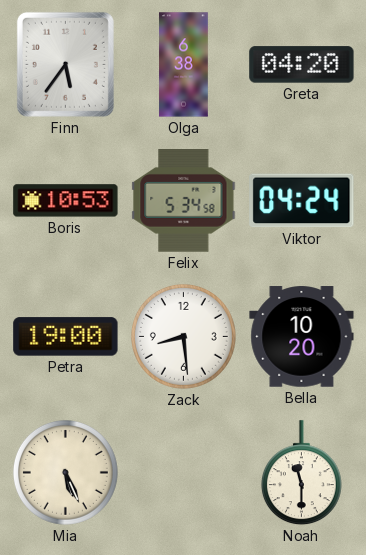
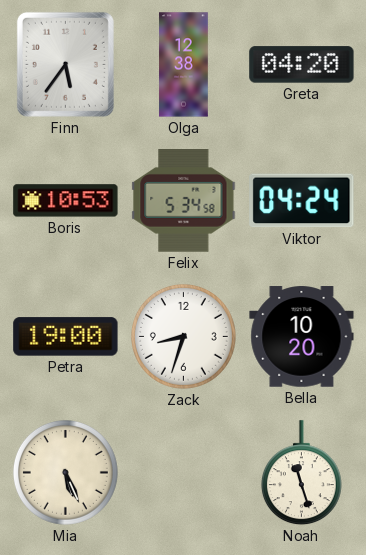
Olga: 6:38 -> 12:38
Zack: 8:29 -> 8:33
Noah: 11:30 -> 11:27
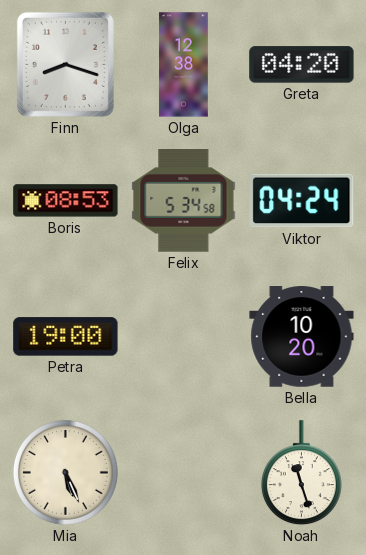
Finn: 5:36 -> 8:18
Boris: 10:53 -> 08:53
Zack: 8:33 -> none
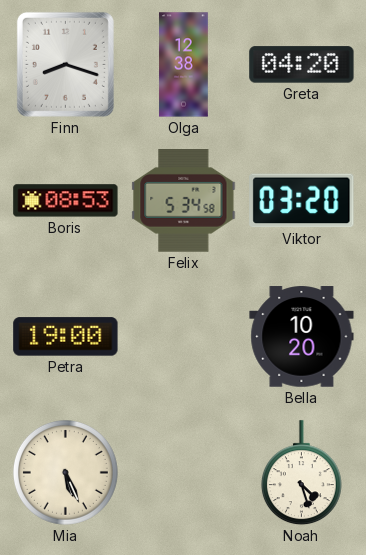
Viktor: 04:24 -> 03:20
Noah: 11:27 -> 4:27
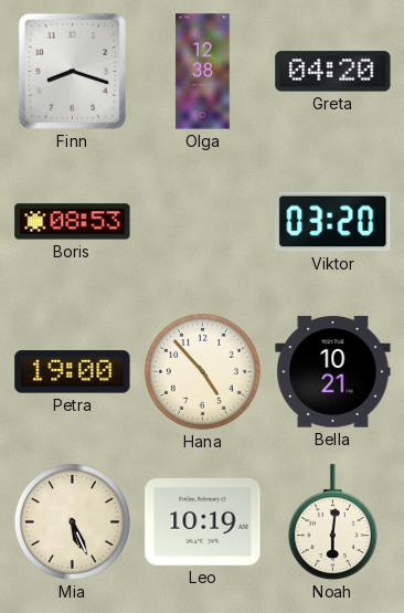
Felix: 5:34 -> none
Hana: none -> 4:53
Bella: 10:20 -> 10:21
Leo: none -> 10:19
Noah: 4:27 -> 6:01
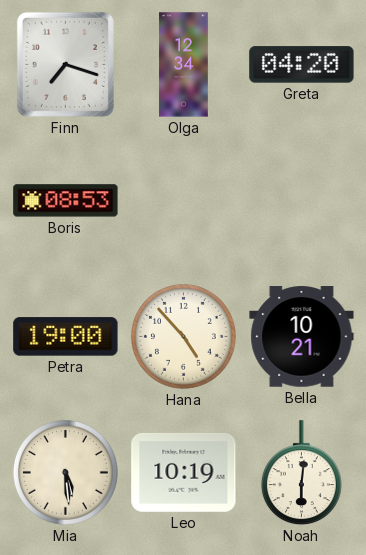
Finn: 8:18 -> 7:18
Olga: 12:38 -> 12:34
Viktor: 03:20 -> none
Mia: 5:26 -> 5:29
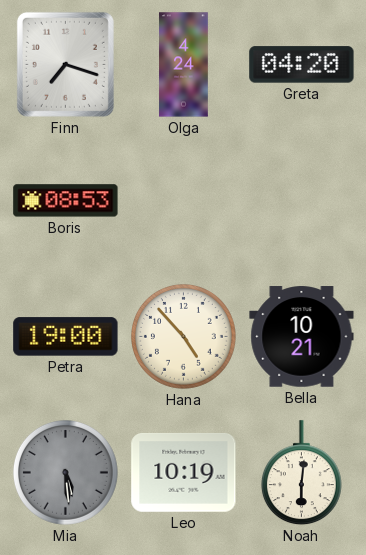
Olga: 12:34 -> 4:24
Mia dial: cream -> grey
